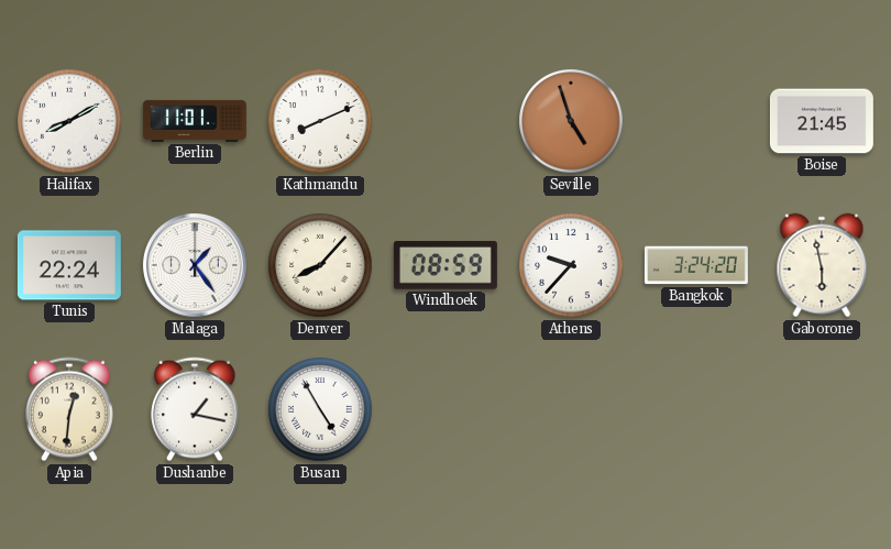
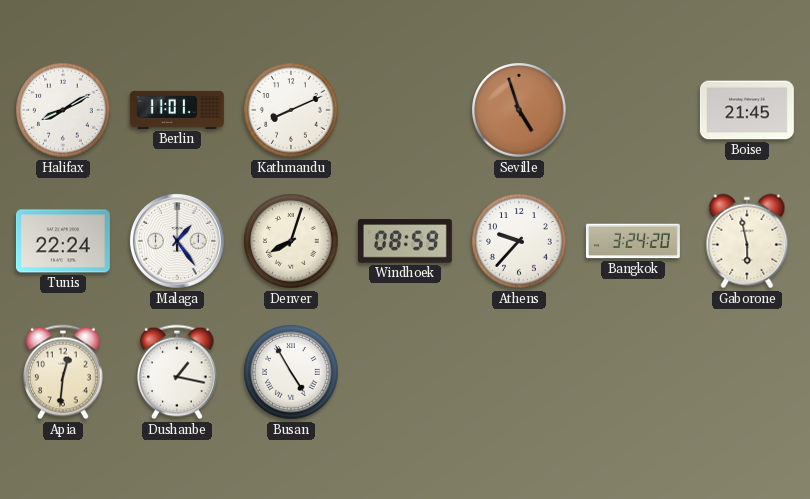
Denver: 8:07 -> 8:03
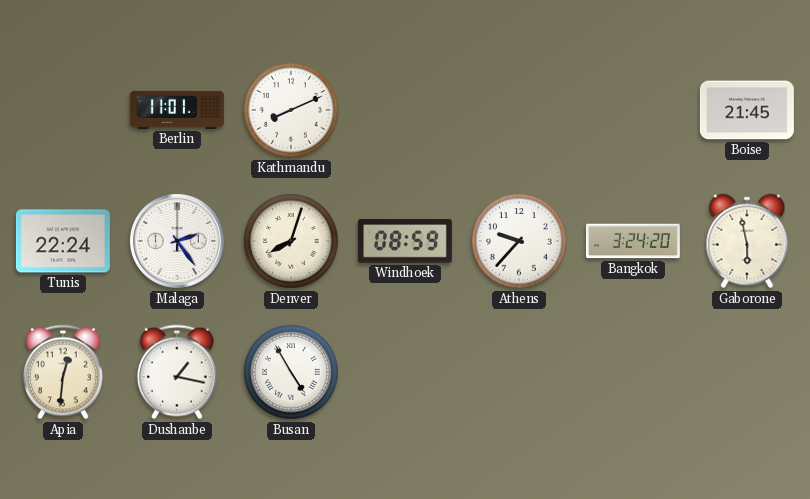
Halifax: 8:10 -> none
Seville: 4:57 -> none
Malaga: 1:24 -> 2:24
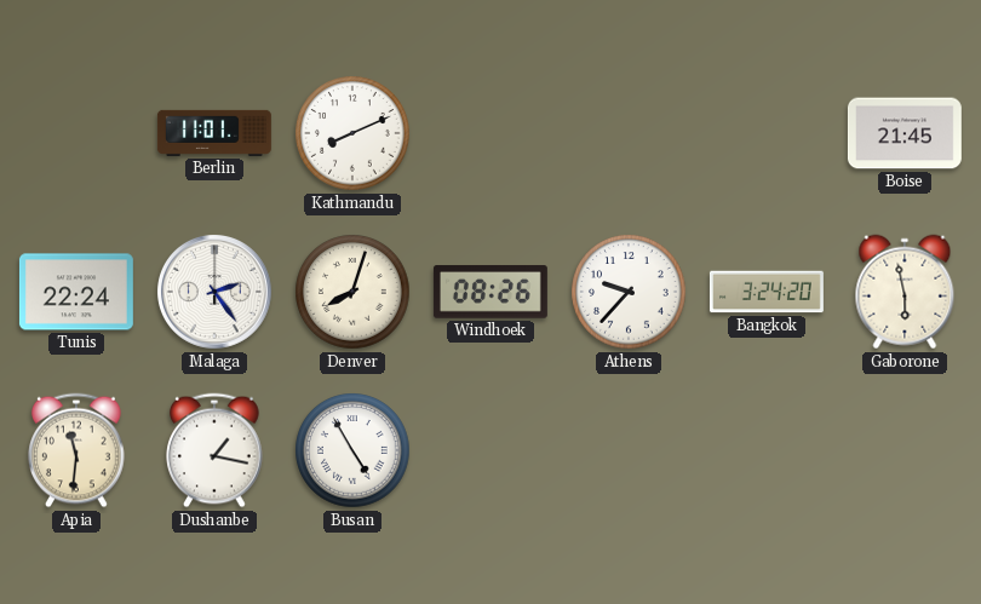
Windhoek: 08:59 -> 08:26
Apia: 12:31 -> 11:31
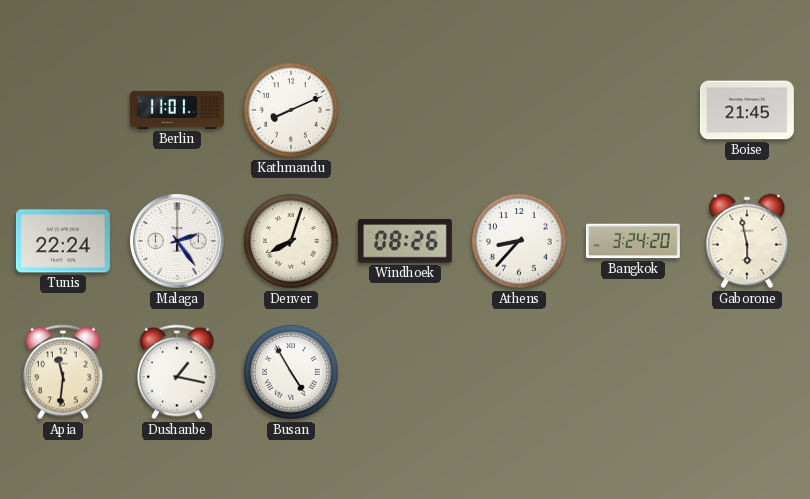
Athens: 9:37 -> 8:37
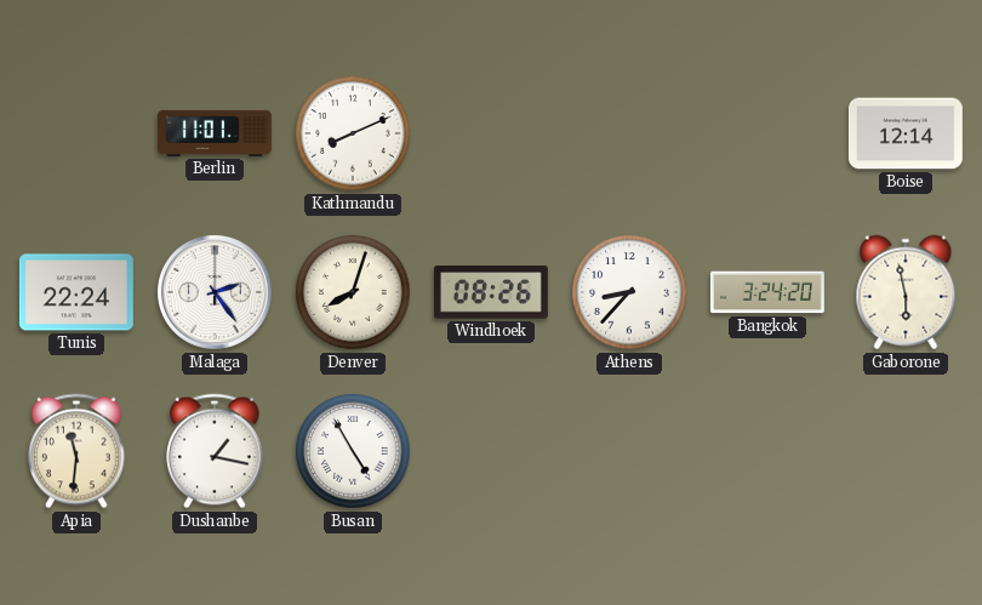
Boise: 21:45 -> 12:14
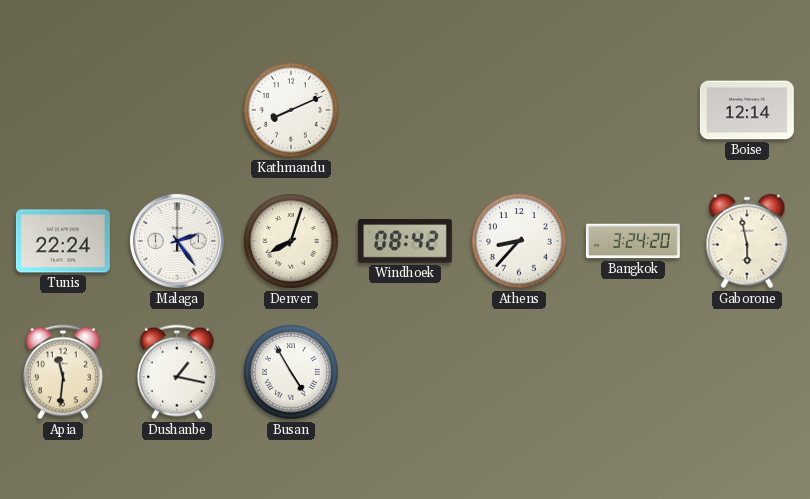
Berlin: 11:01 -> none
Windhoek: 08:26 -> 08:42
